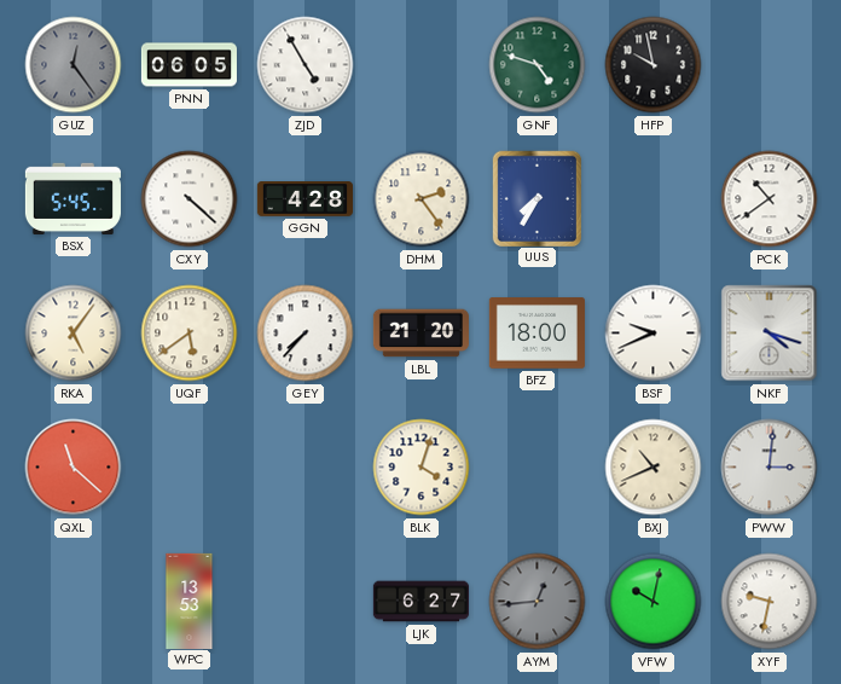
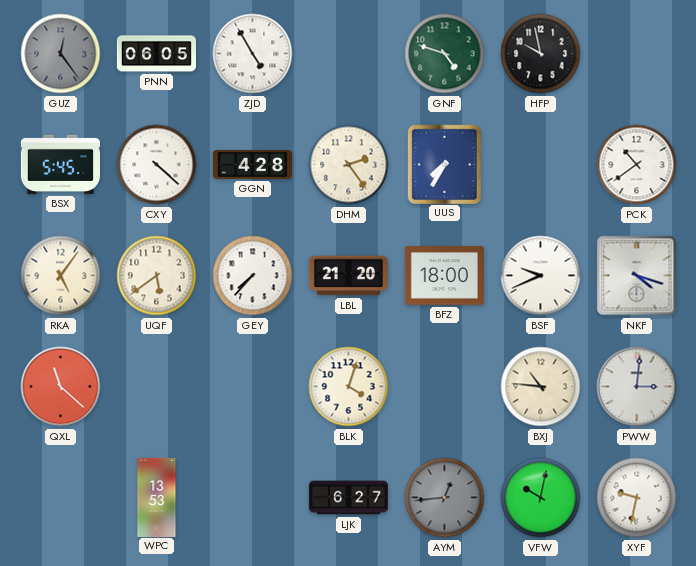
BXJ: 10:41 -> 10:46
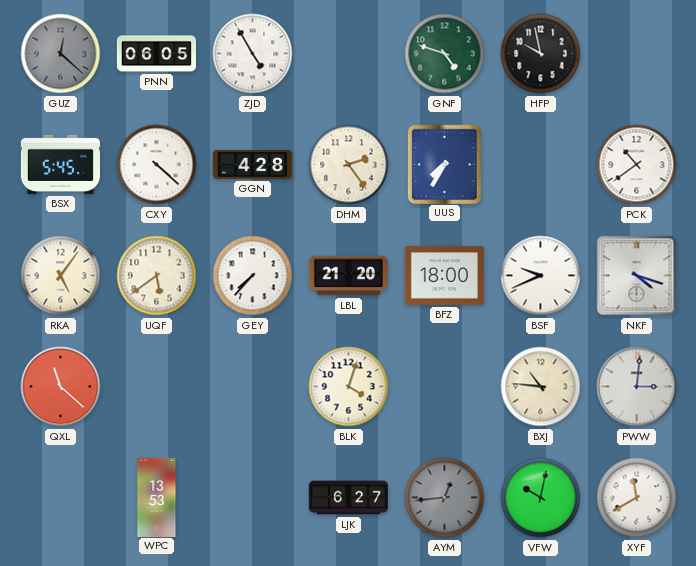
GUZ: 12:24 -> 12:22
XYF: 9:32 -> 11:40
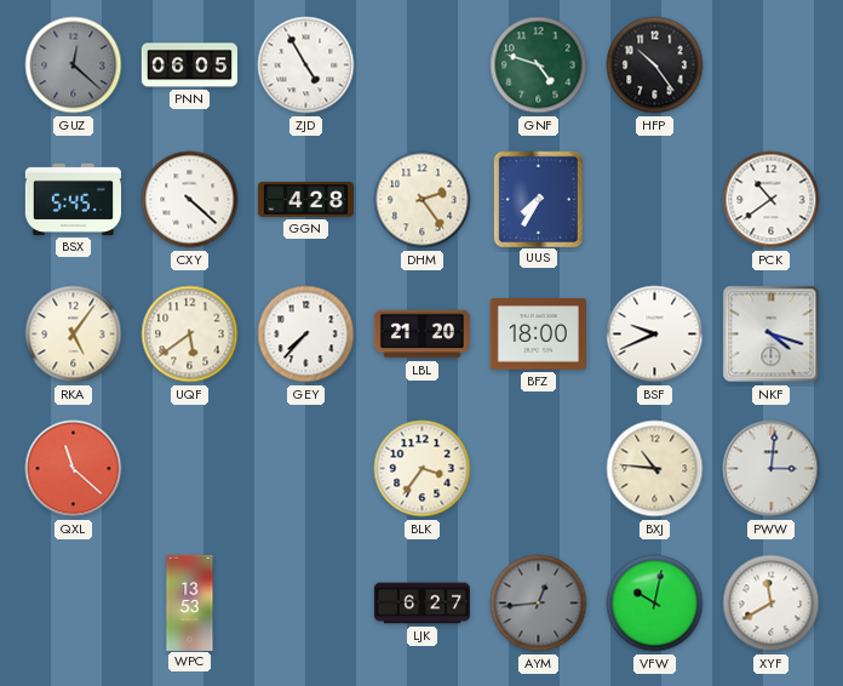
HFP: 9:58 -> 10:24
BLK: 4:03 -> 3:36
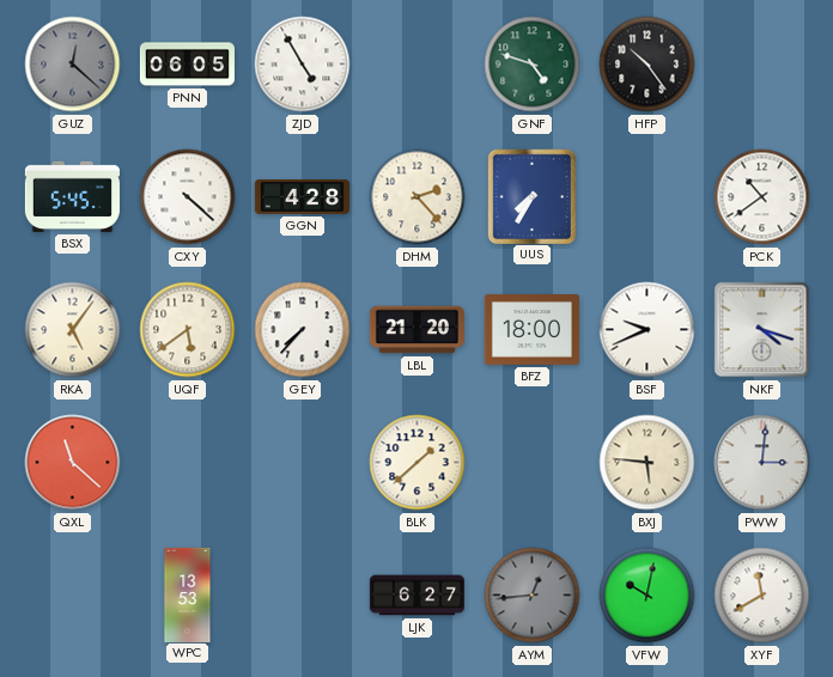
DHM: 2:24 -> 2:23
BLK: 3:36 -> 1:38
BXJ: 10:46 -> 5:46
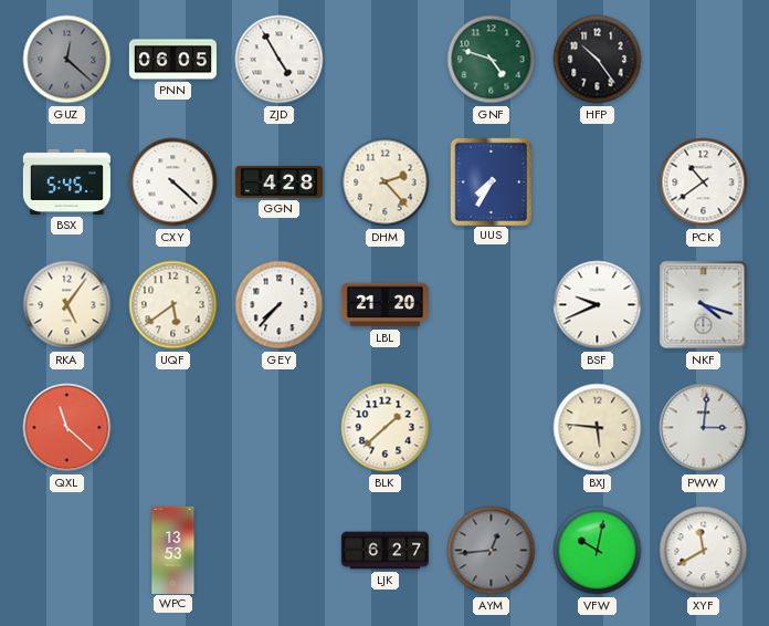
BFZ: 18:00 -> none
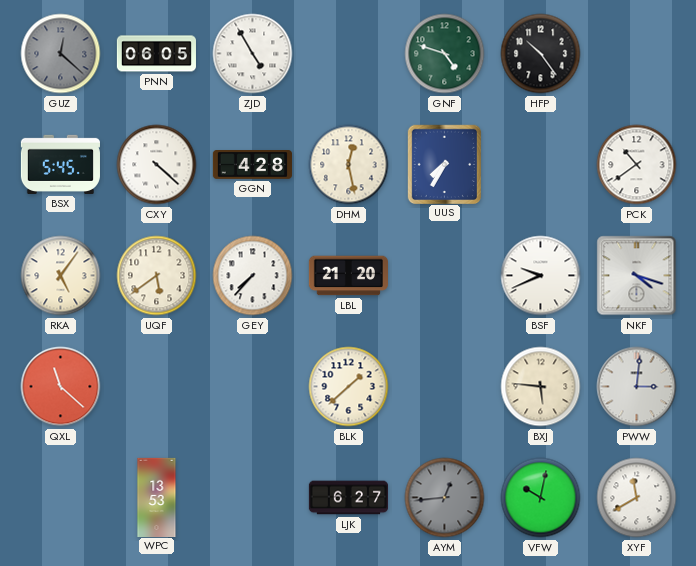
DHM: 2:23 -> 12:28
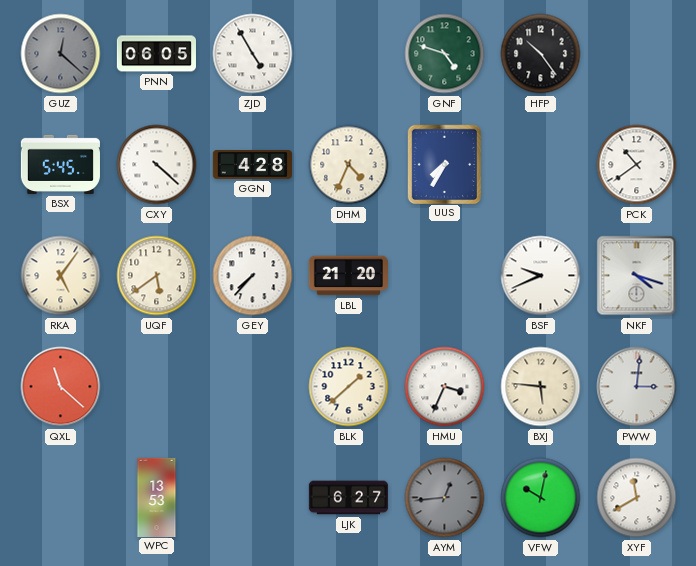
DHM: 12:28 -> 4:34
HMU: none -> 3:34
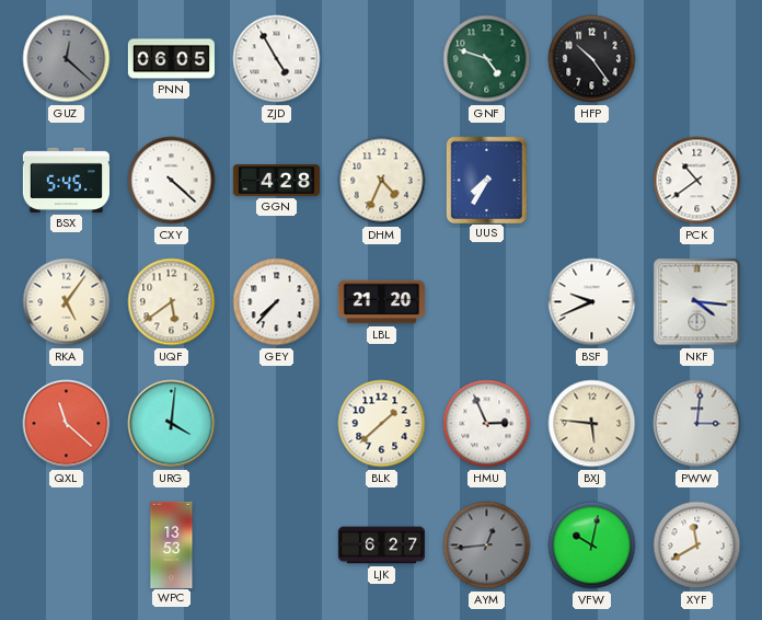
NKF: 4:18 -> 4:16
URG: none -> 4:01
HMU: 3:34 -> 2:56
